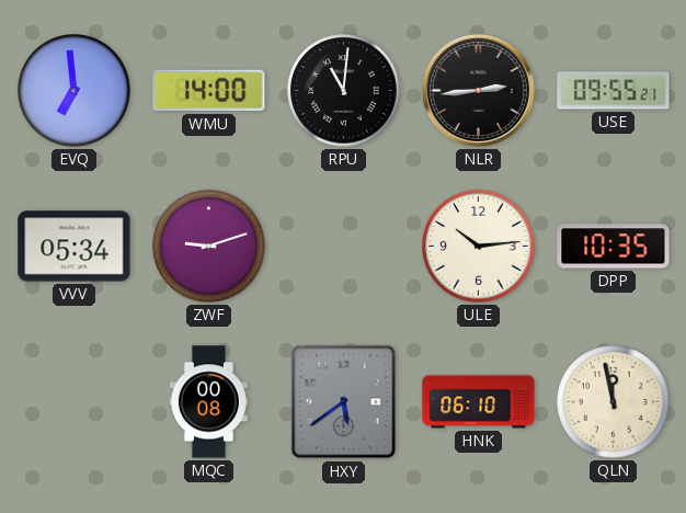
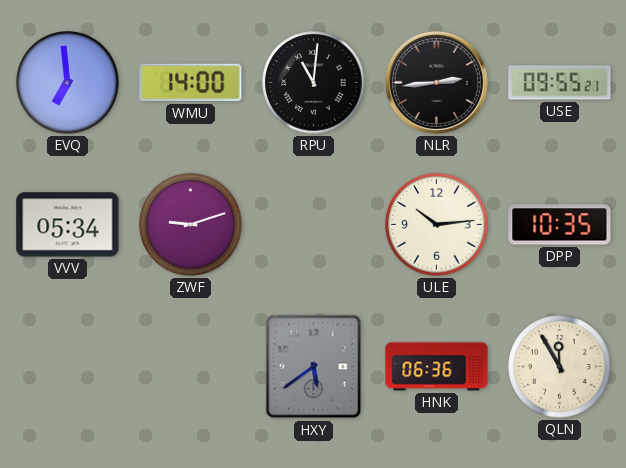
MQC: 00:08 -> none
HNK: 06:10 -> 06:36
QLN: 11:58 -> 11:55
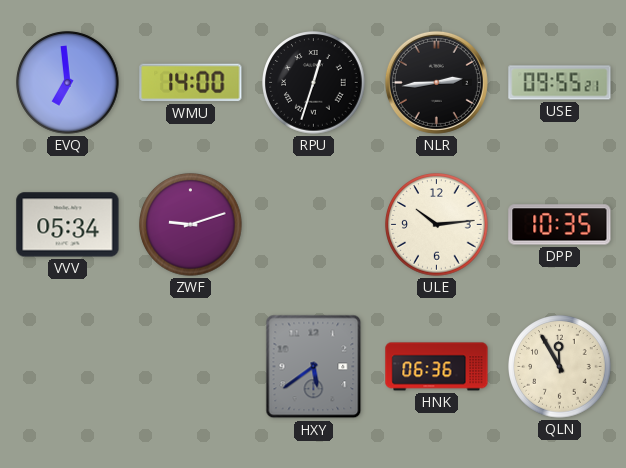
RPU: 11:01 -> 12:33
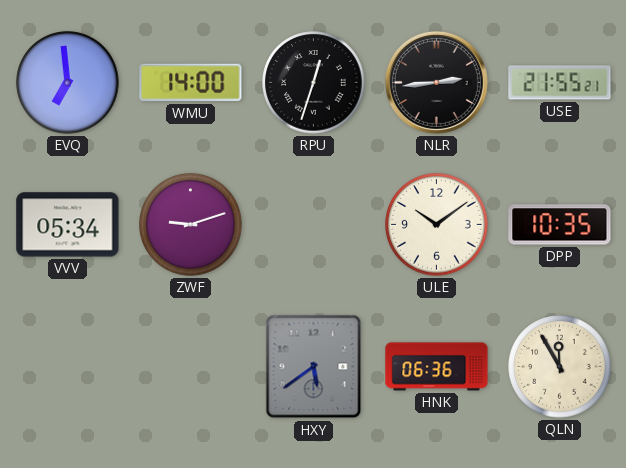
USE: 09:55 -> 21:55
ULE: 10:14 -> 10:09
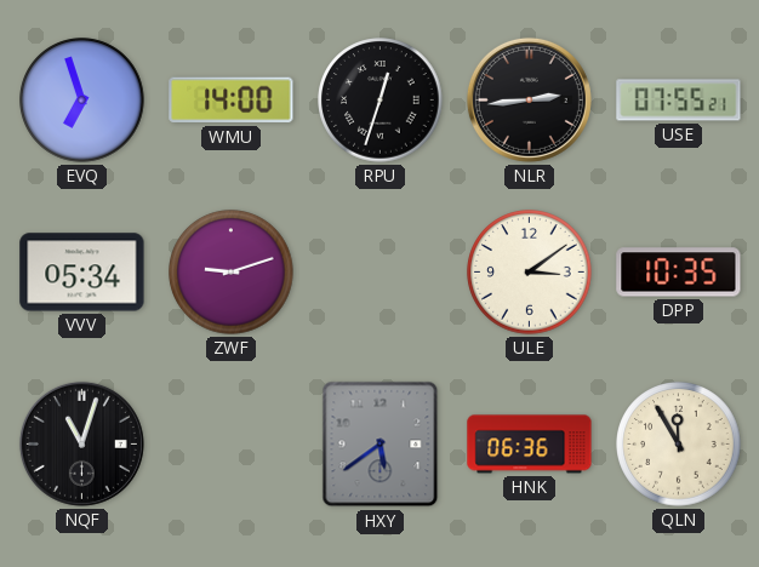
EVQ: 6:59 -> 6:57
USE: 21:55 -> 07:55
ULE: 10:09 -> 3:09
NQF: none -> 11:03
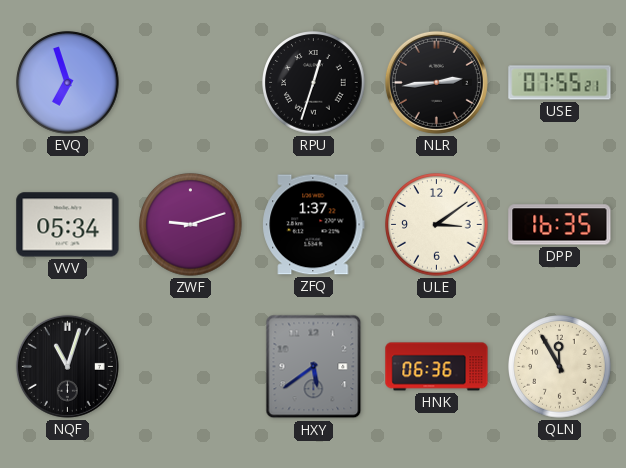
WMU: 14:00 -> none
ZFQ: none -> 1:37
DPP: 10:35 -> 16:35
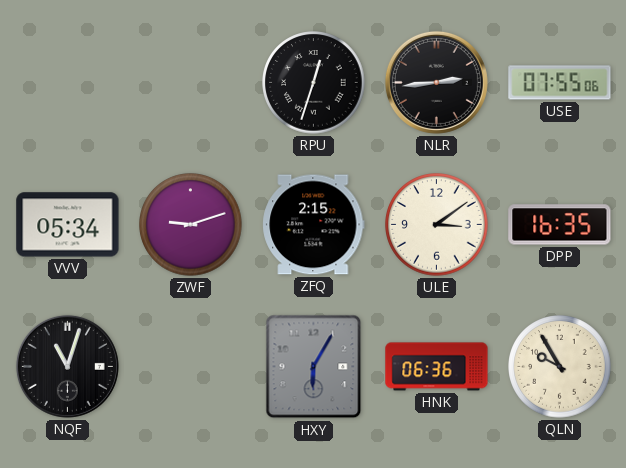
EVQ: 6:57 -> none
USE: 07:55:21 -> 07:55:06
ZFQ: 1:37 -> 2:15
HXY: 5:39 -> 6:05
QLN: 11:55 -> 9:55
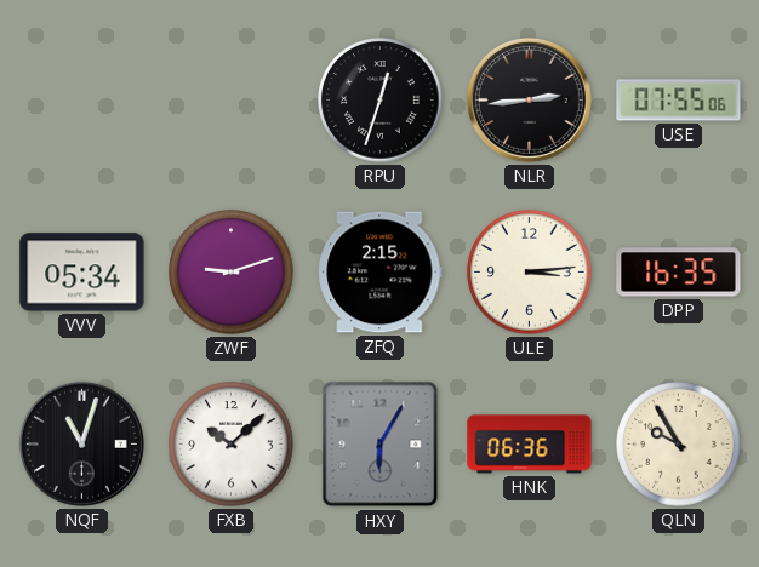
ULE: 3:09 -> 3:14
FXB: none -> 10:08
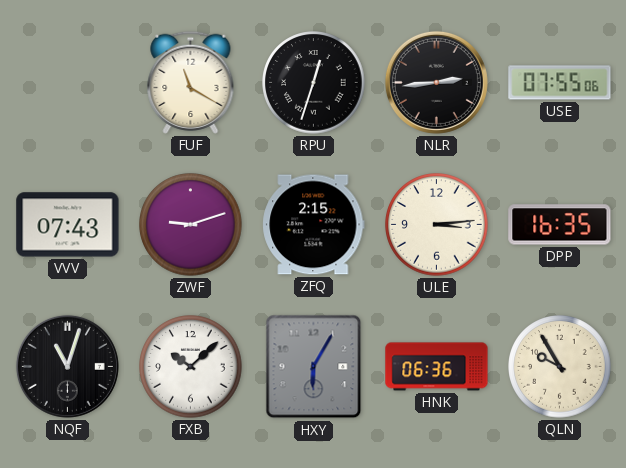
FUF: none -> 11:20
VVV: 05:34 -> 07:43
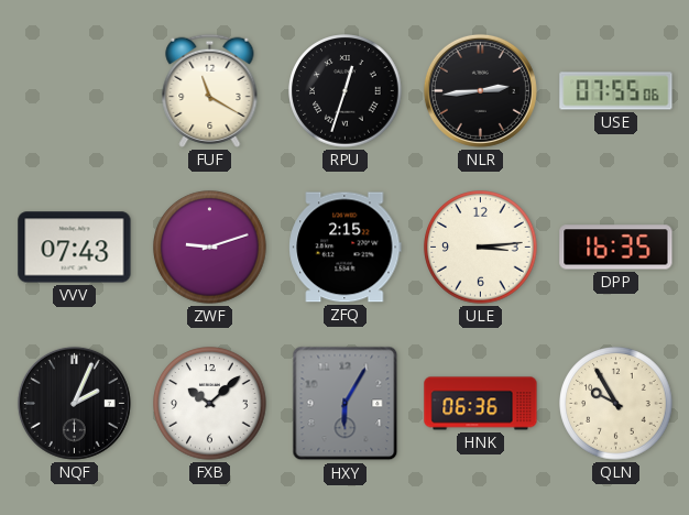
NQF: 11:03 -> 2:04
